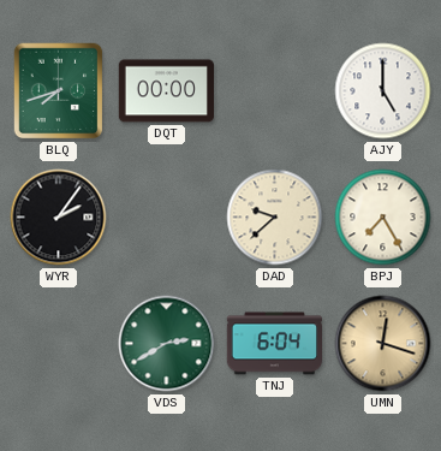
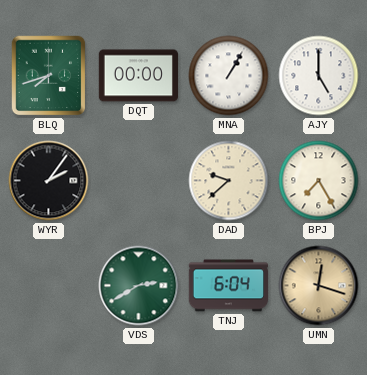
MNA: none -> 1:05
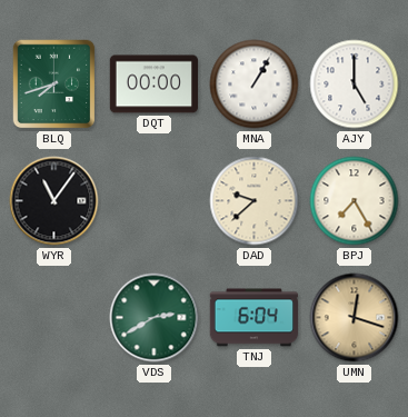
WYR: 2:06 -> 11:06
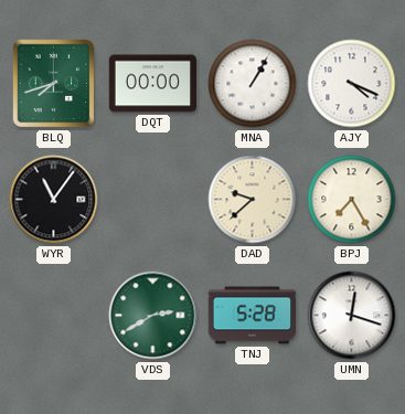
AJY: 5:00 -> 4:19
TNJ: 6:04 -> 5:28
UMN dial: champagne -> white
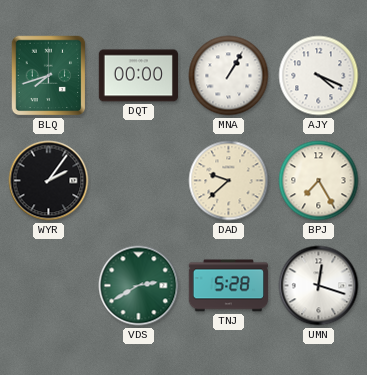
WYR: 11:06 -> 2:06
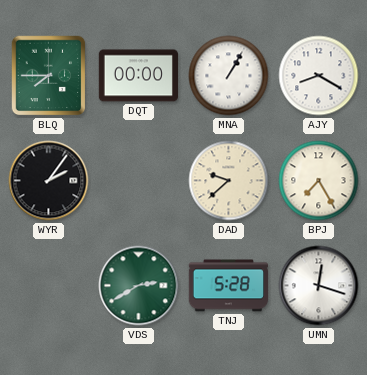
BLQ: 7:42 -> 7:45
AJY: 4:19 -> 8:20
